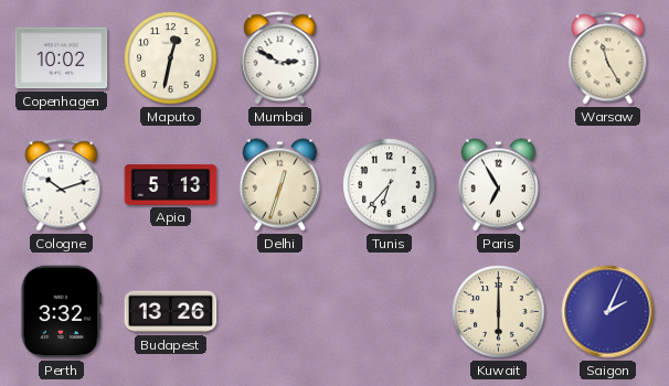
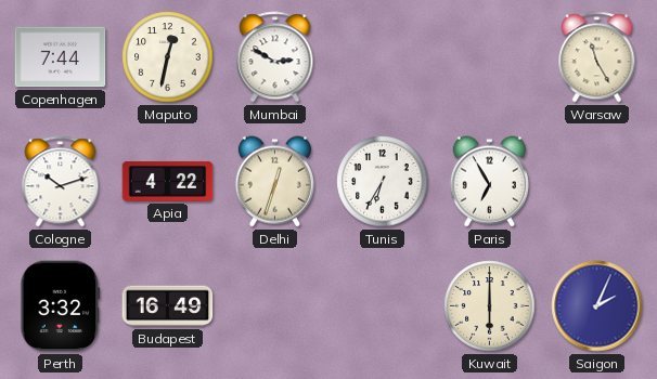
Copenhagen: 10:02 -> 7:44
Apia: 5:13 -> 4:22
Tunis: 6:37 -> 6:35
Budapest: 13:26 -> 16:49
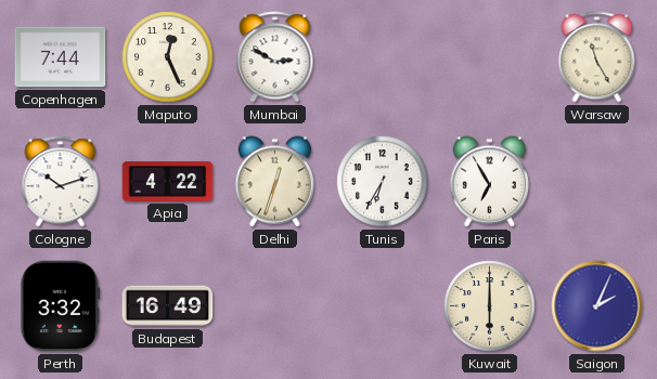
Maputo: 12:32 -> 12:26
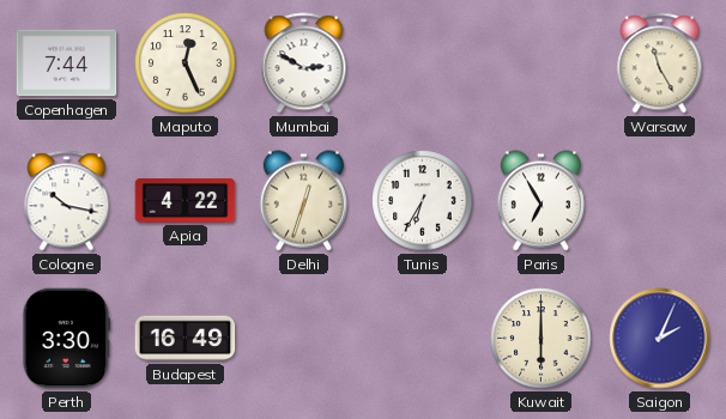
Cologne: 10:12 -> 10:17
Perth: 3:32 -> 3:30
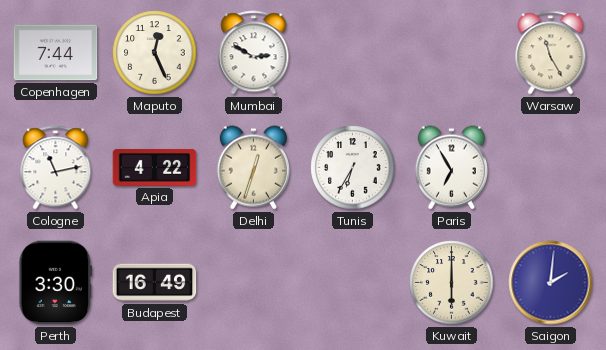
Cologne: 10:17 -> 11:13
Saigon: 2:04 -> 2:01
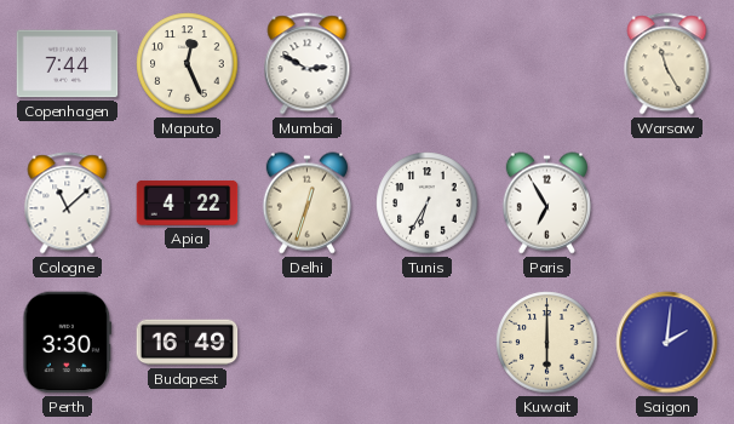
Cologne: 11:13 -> 11:08
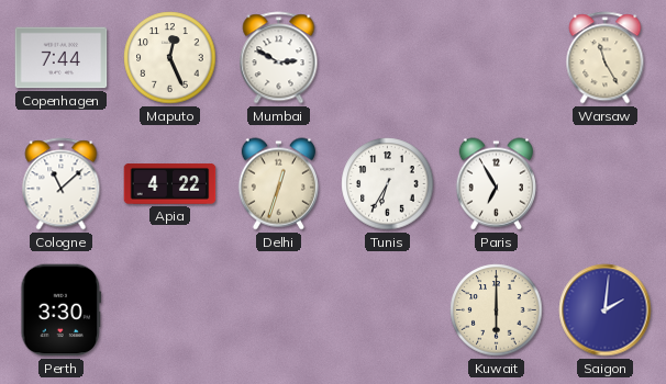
Budapest: 16:49 -> none
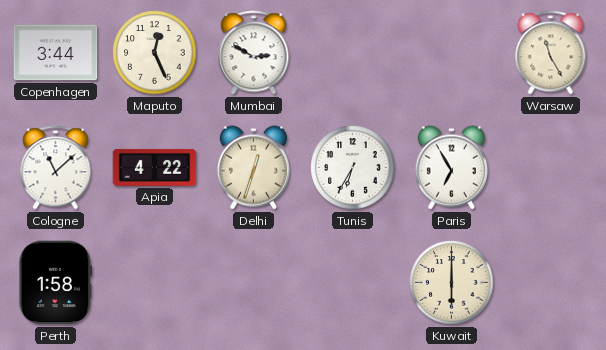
Copenhagen: 7:44 -> 3:44
Perth: 3:30 -> 1:58
Saigon: 2:01 -> none
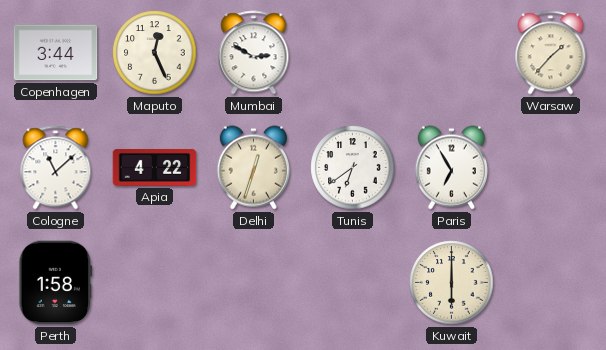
Warsaw: 11:25 -> 1:37
Tunis: 6:35 -> 6:39
